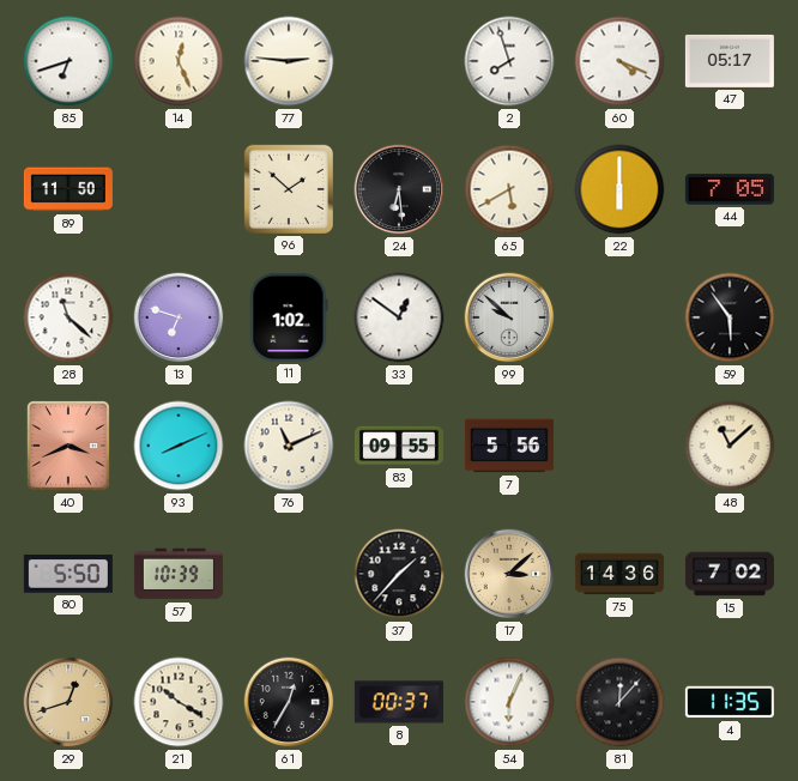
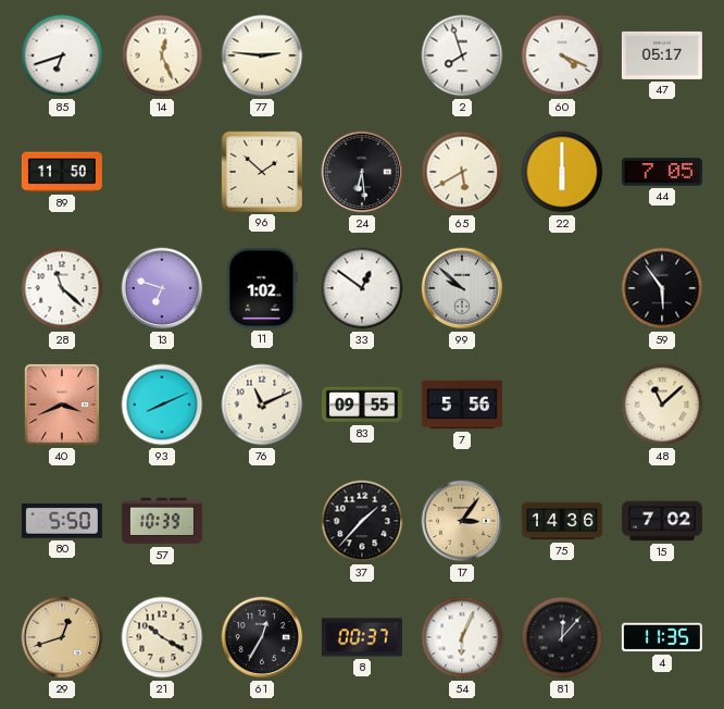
17: 3:08 -> 3:06
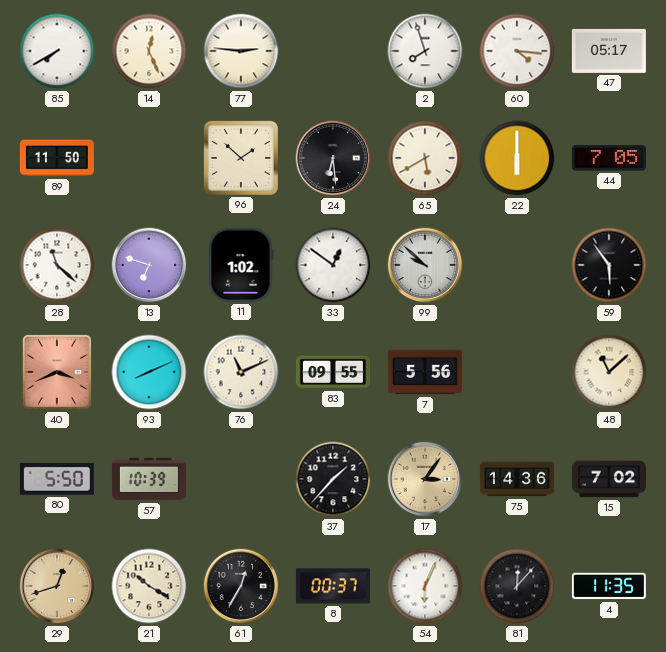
85: 6:42 -> 7:40
60: 4:19 -> 4:16
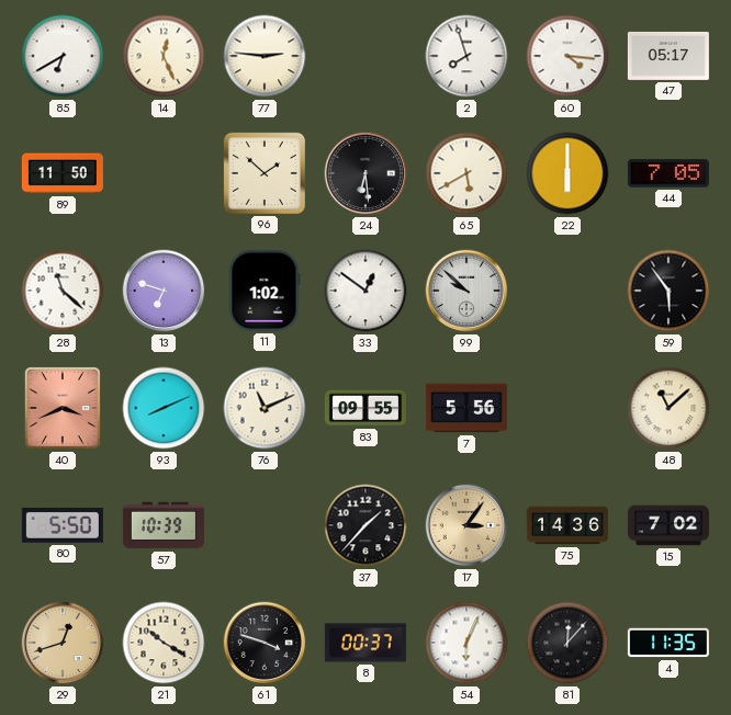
85: 7:40 -> 6:40
61: 12:35 -> 3:48
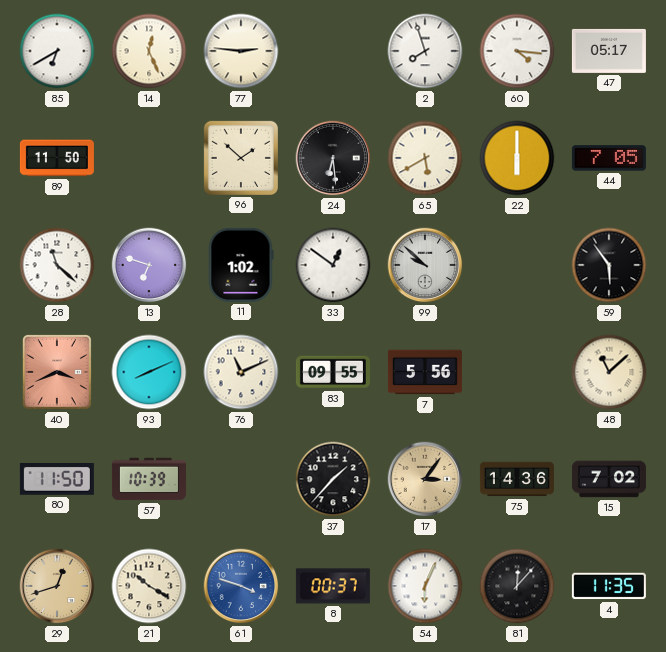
80: 5:50 -> 11:50
61 dial: black -> blue
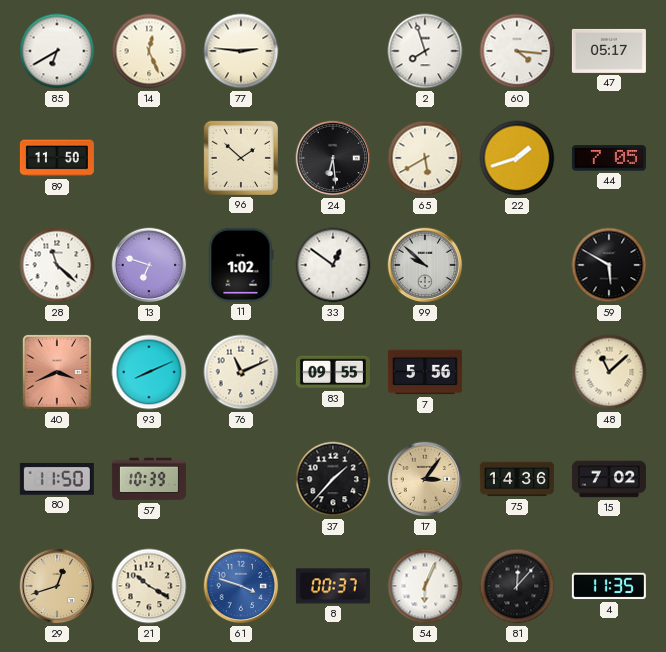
22: 6:00 -> 1:42
59: 5:54 -> 5:50
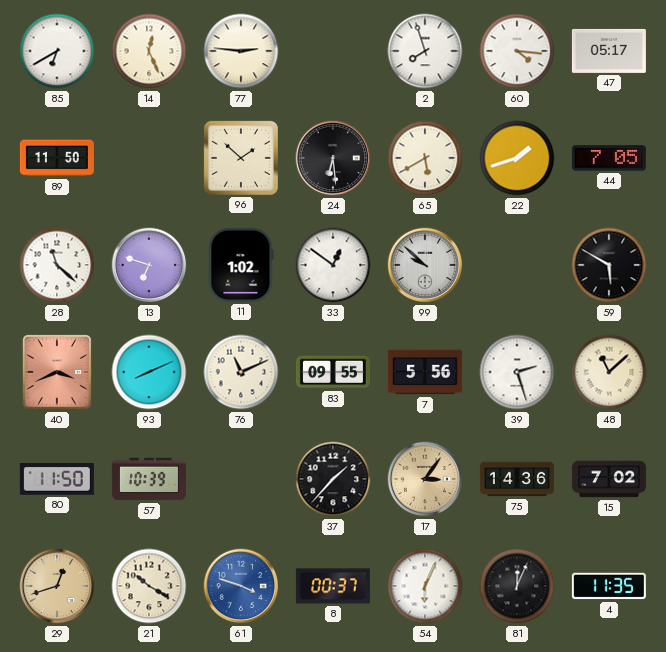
39: none -> 2:27
81: 12:07 -> 12:04
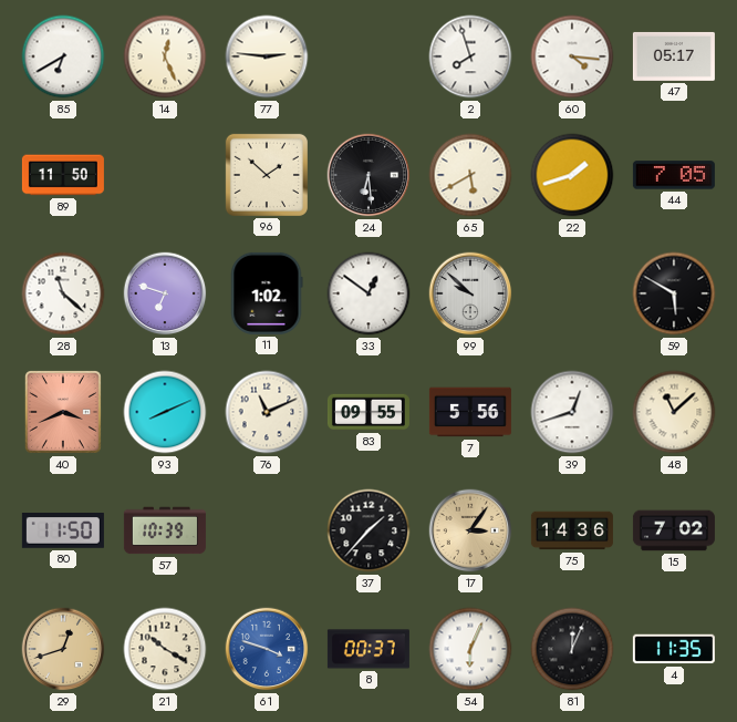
39: 2:27 -> 12:42
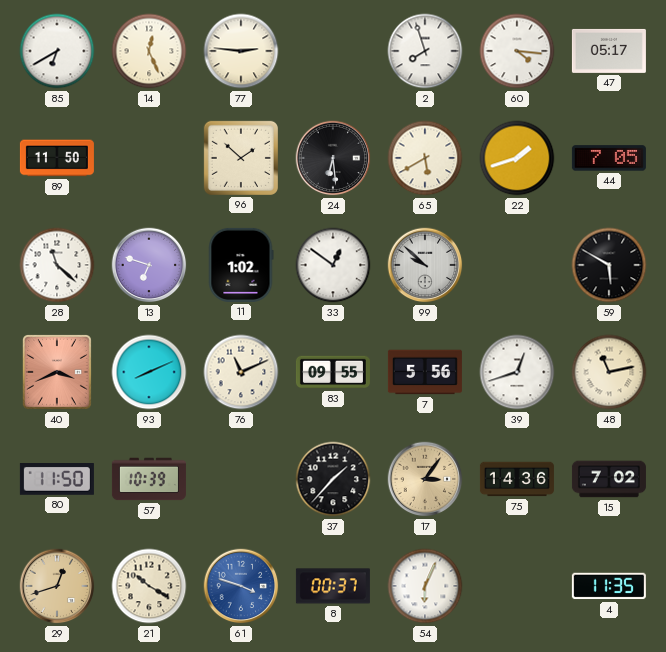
48: 11:08 -> 11:13
81: 12:04 -> none
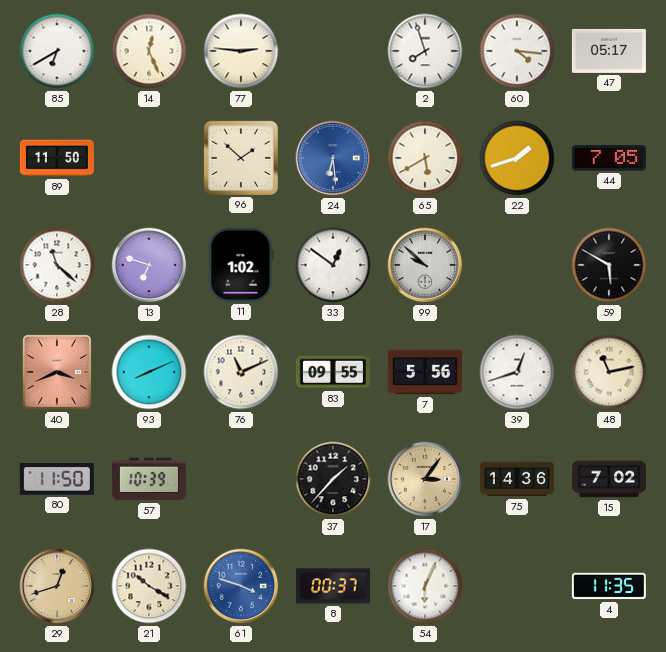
24 dial: black -> blue
